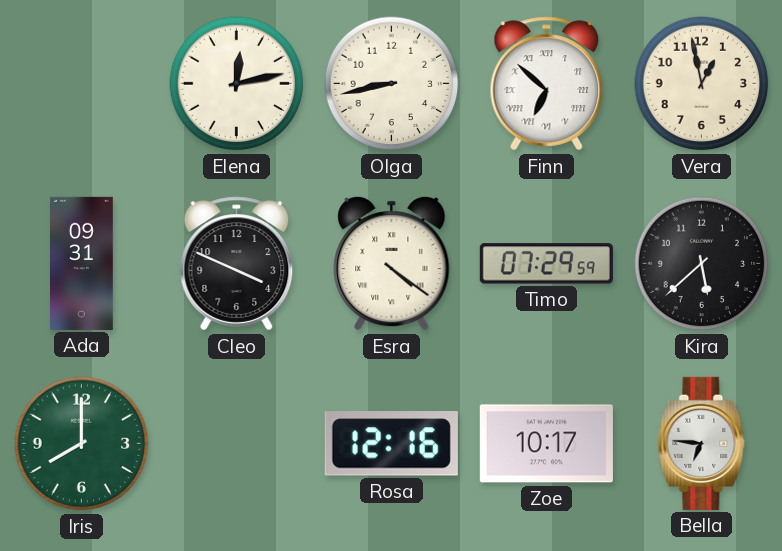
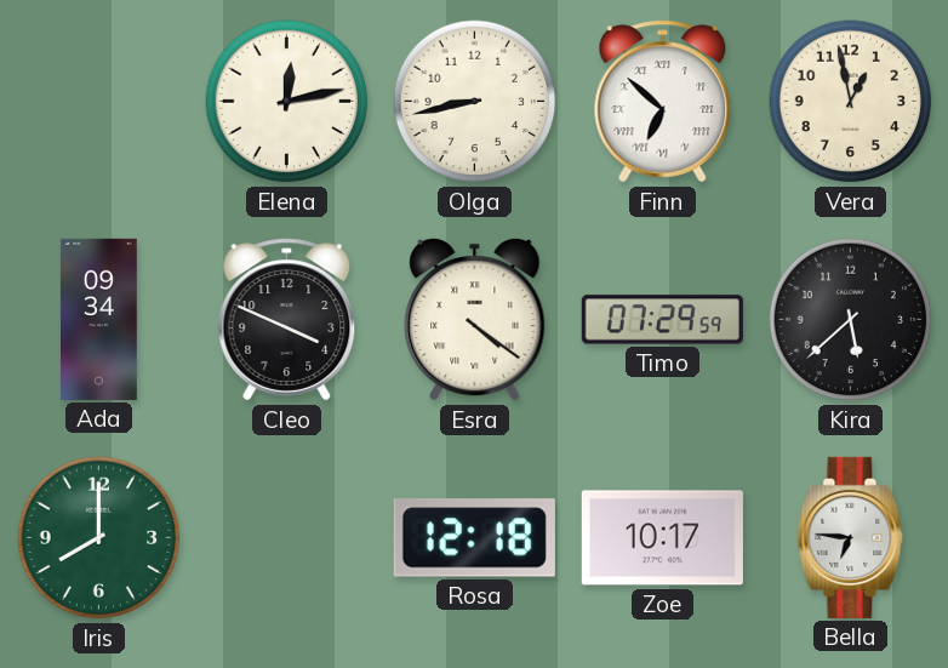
Ada: 09:31 -> 09:34
Rosa: 12:16 -> 12:18
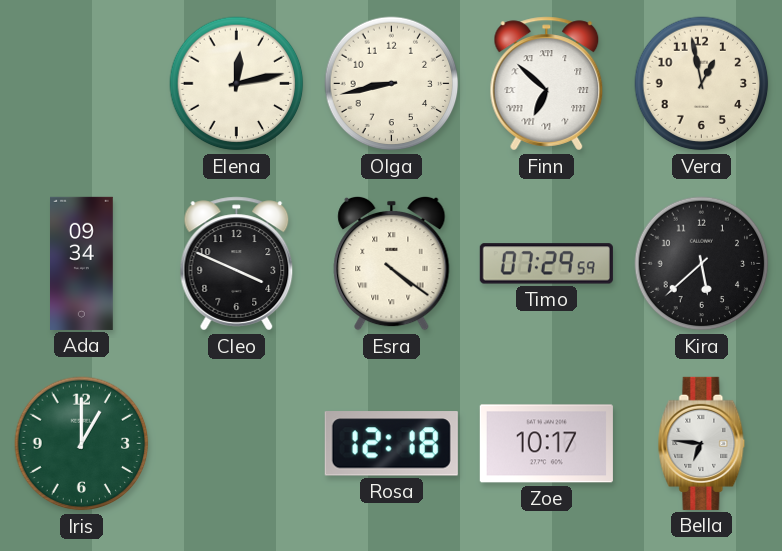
Iris: 8:00 -> 1:00
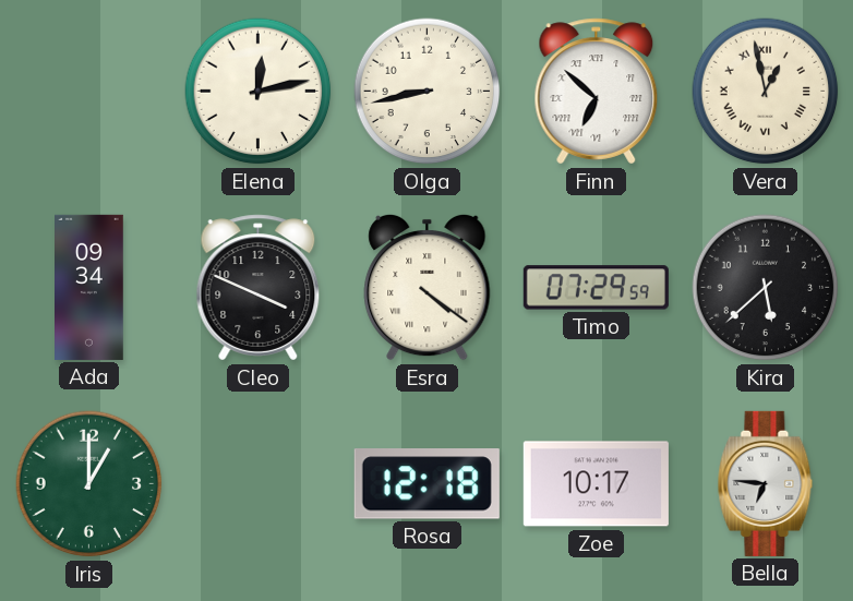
Vera numerals: Arabic -> Roman
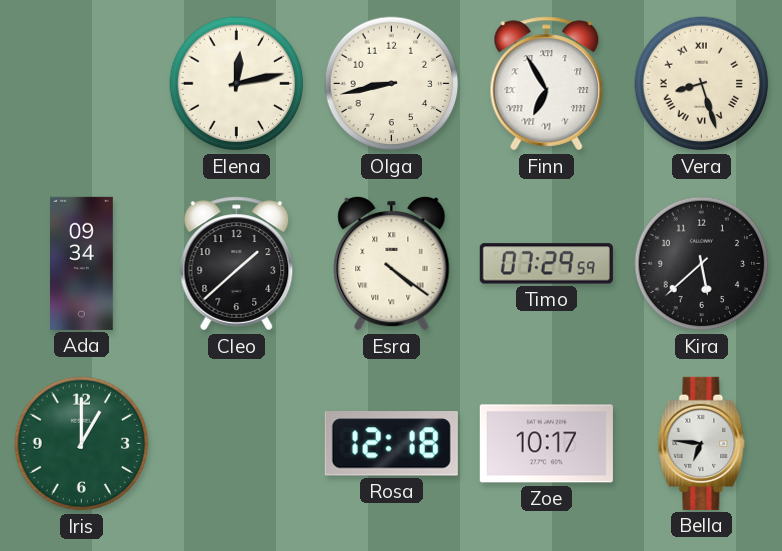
Finn: 6:52 -> 6:55
Vera: 12:58 -> 8:27
Cleo: 3:49 -> 1:38
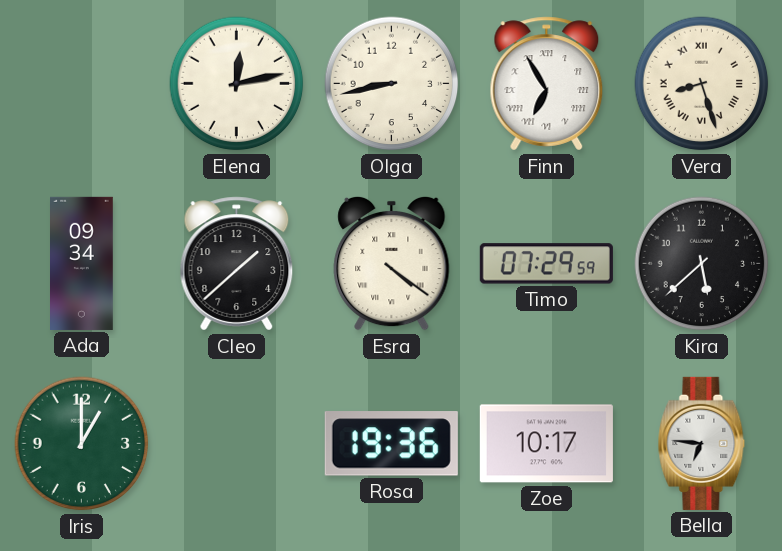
Rosa: 12:18 -> 19:36
